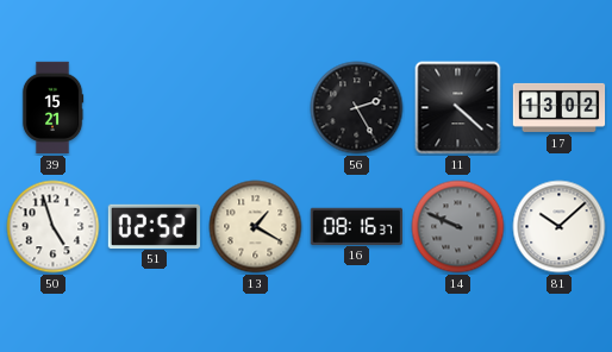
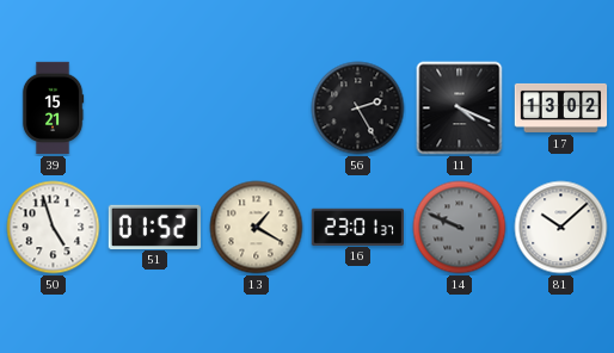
11: 4:22 -> 4:19
51: 02:52 -> 01:52
16: 08:16 -> 23:01
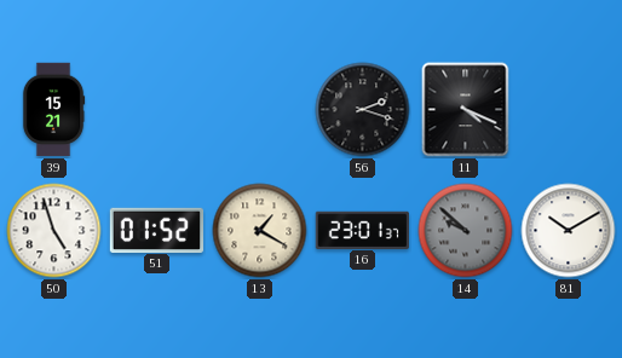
56: 2:25 -> 2:18
17: 13:02 -> none
14: 9:49 -> 9:52
81: 10:08 -> 10:10
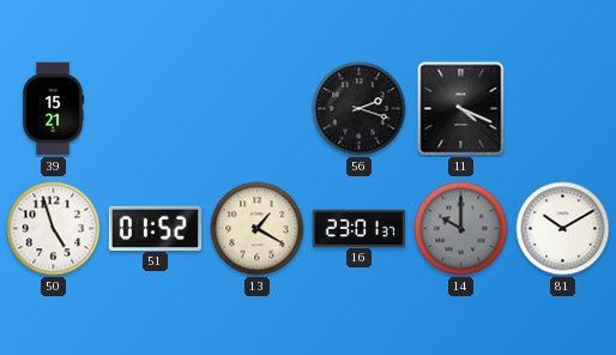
14: 9:52 -> 10:00
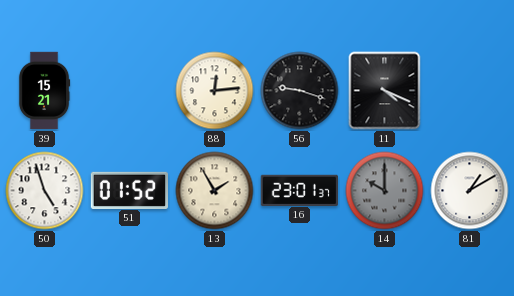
88: none -> 12:14
56: 2:18 -> 9:18
13: 1:20 -> 1:55
81: 10:10 -> 1:10
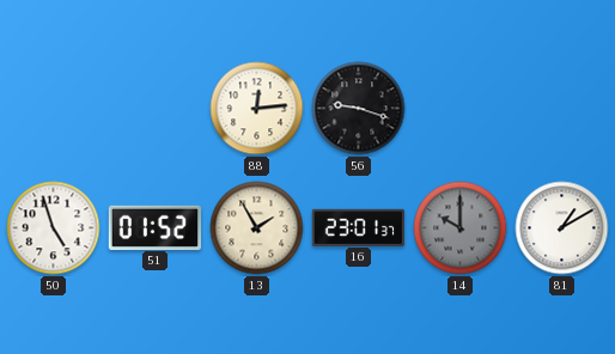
39: 15:21 -> none
11: 4:19 -> none
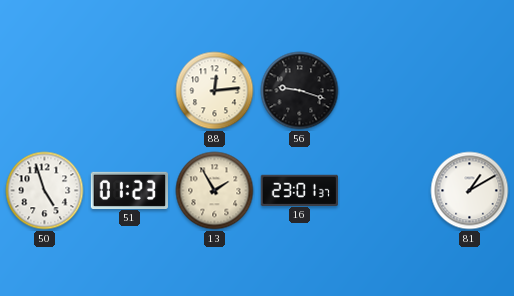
51: 01:52 -> 01:23
14: 10:00 -> none
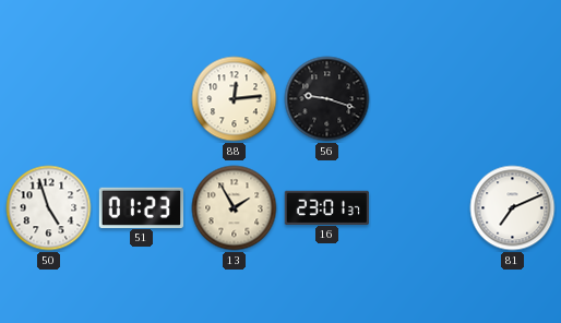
81: 1:10 -> 7:11
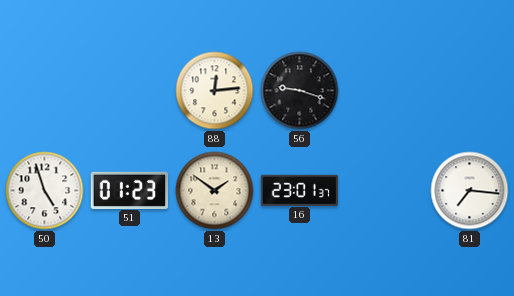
13: 1:55 -> 1:51
81: 7:11 -> 7:16
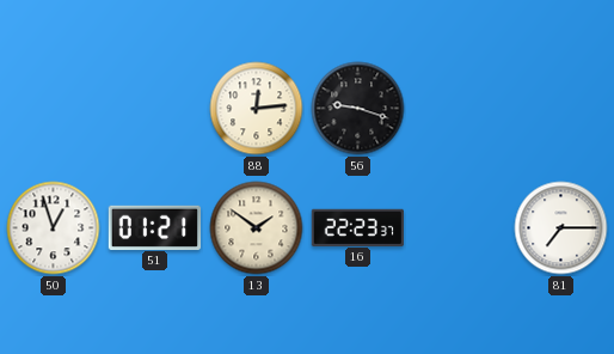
50: 4:57 -> 12:57
51: 01:23 -> 01:21
16: 23:01 -> 22:23
81: 7:16 -> 7:15
